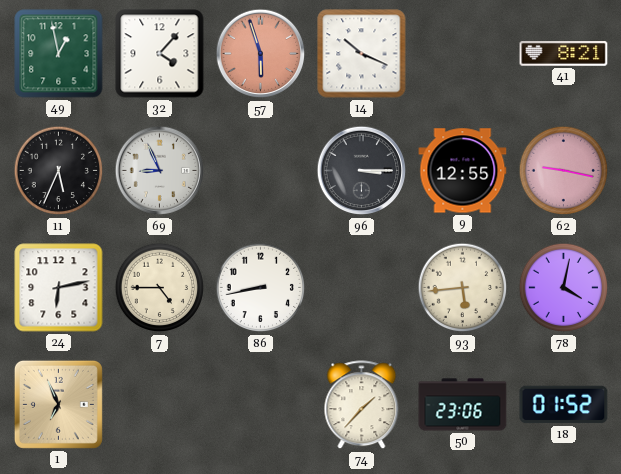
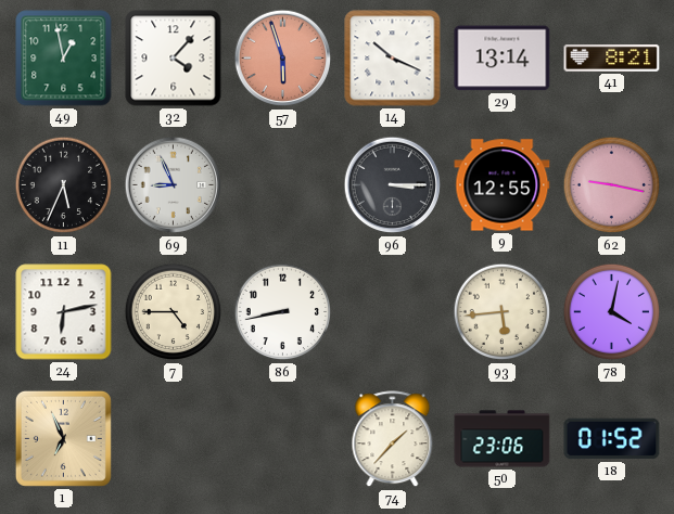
29: none -> 13:14
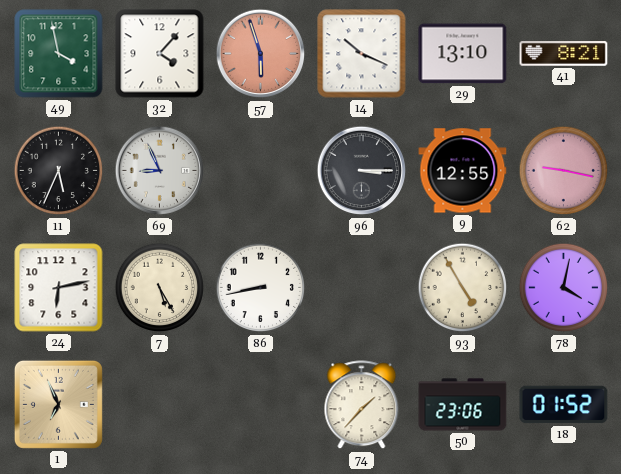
49: 12:58 -> 3:58
29: 13:14 -> 13:10
7: 4:45 -> 5:25
93: 5:44 -> 4:55
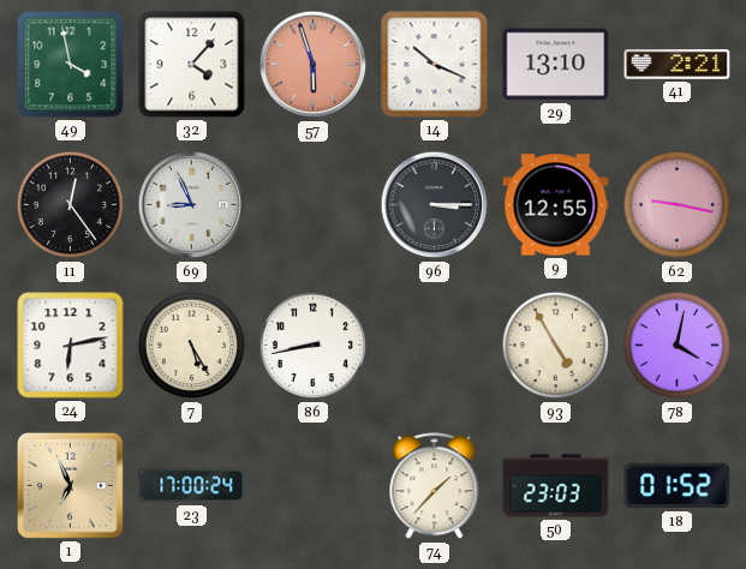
41: 8:21 -> 2:21
11: 5:34 -> 12:24
23: none -> 17:00
50: 23:06 -> 23:03
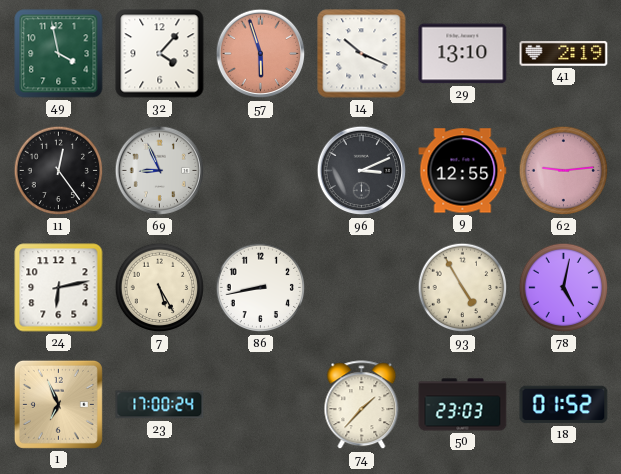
41: 2:21 -> 2:19
96: 3:15 -> 3:11
62: 9:17 -> 9:14
78: 4:02 -> 5:02
